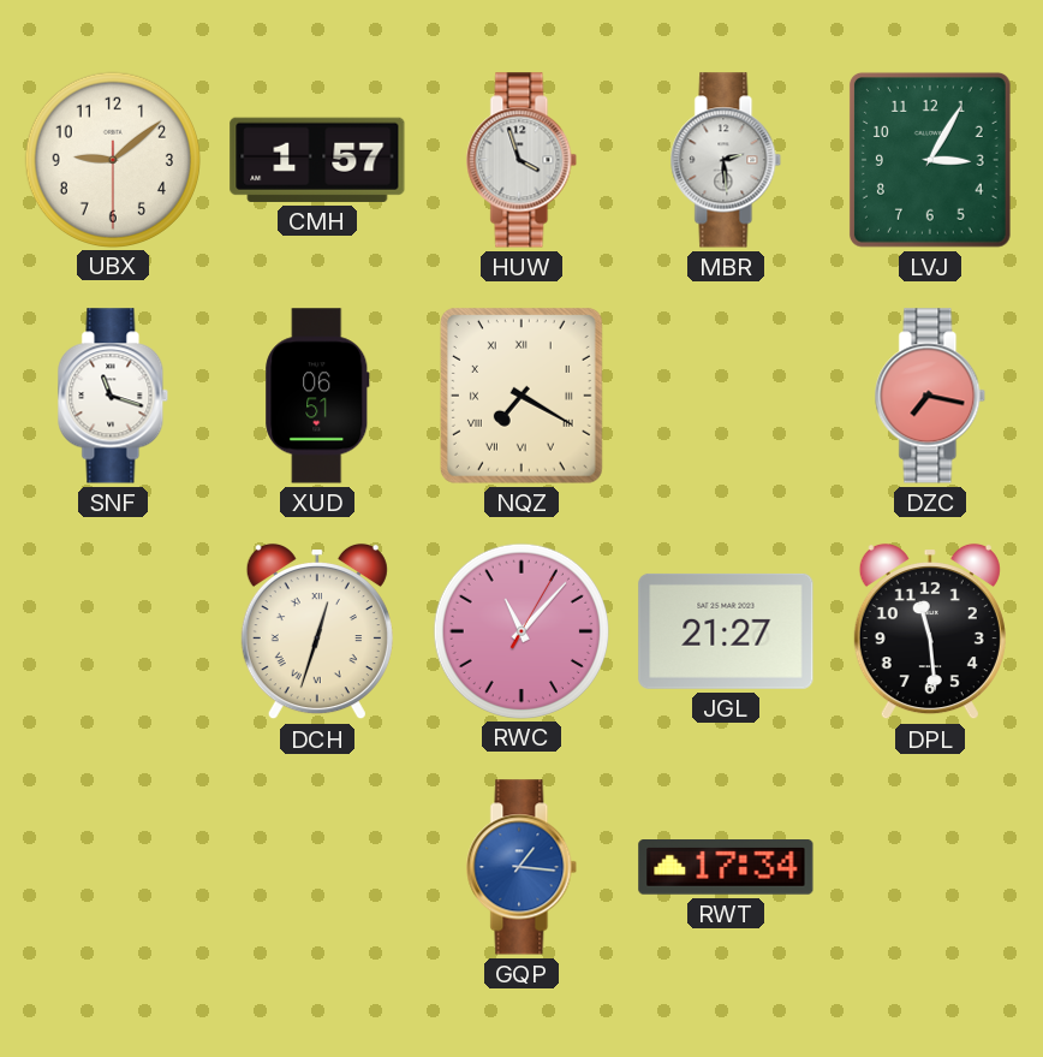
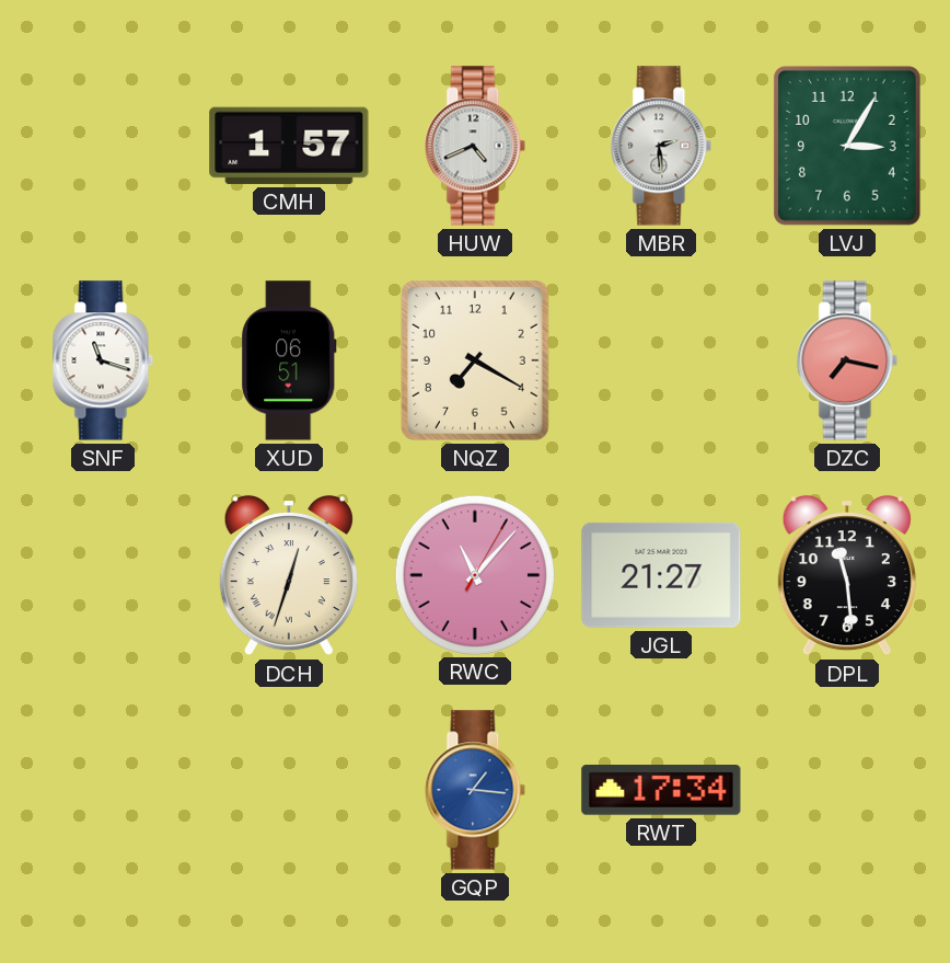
UBX: 9:08 -> none
HUW: 3:57 -> 4:41
NQZ numerals: Roman -> Arabic
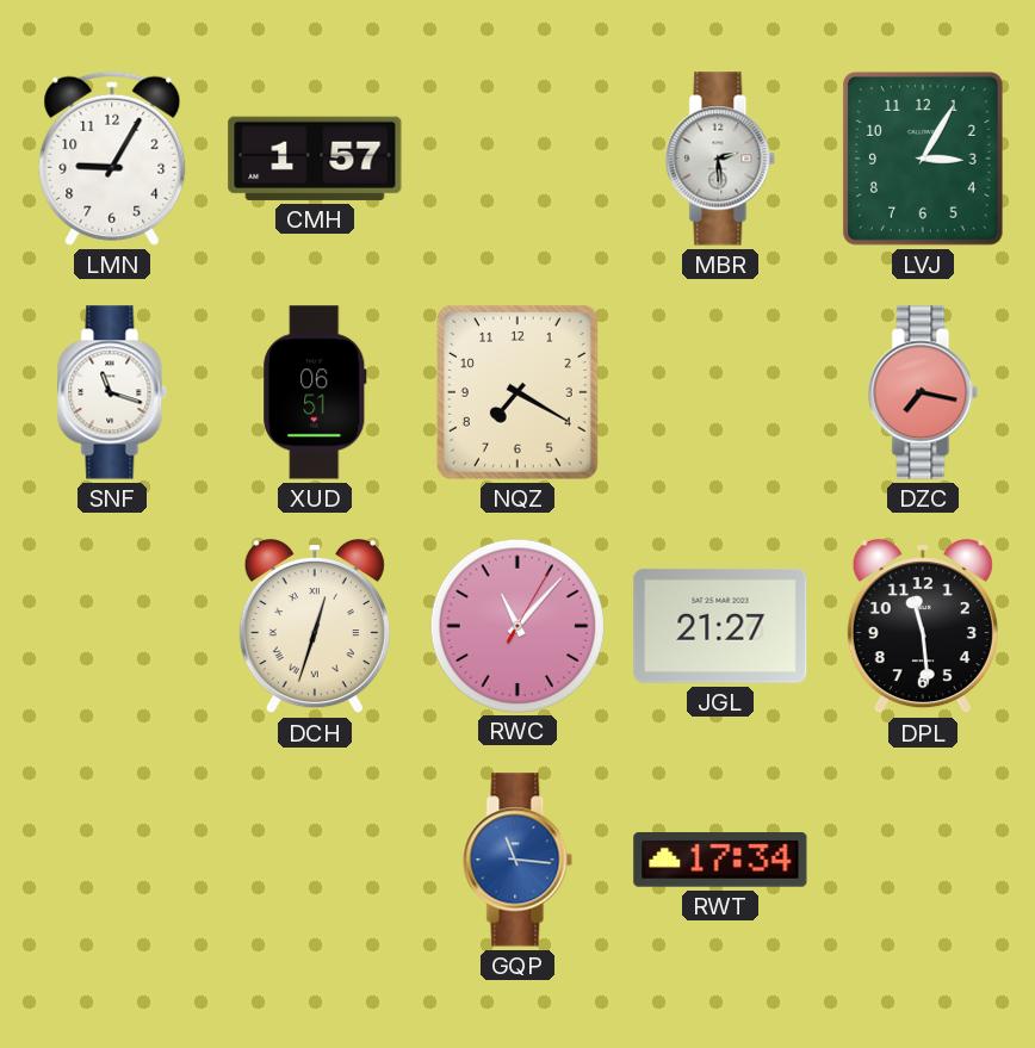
LMN: none -> 9:05
HUW: 4:41 -> none
GQP: 1:16 -> 11:16
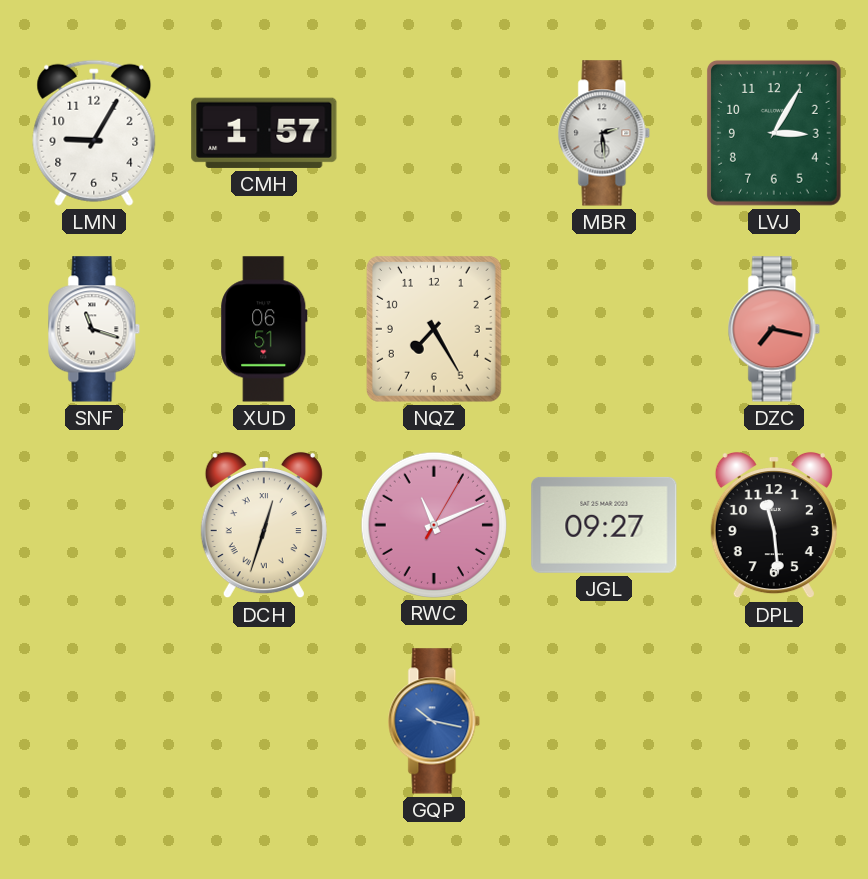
NQZ: 7:20 -> 7:25
RWC: 11:07 -> 11:11
JGL: 21:27 -> 09:27
GQP: 11:16 -> 10:17
RWT: 17:34 -> none
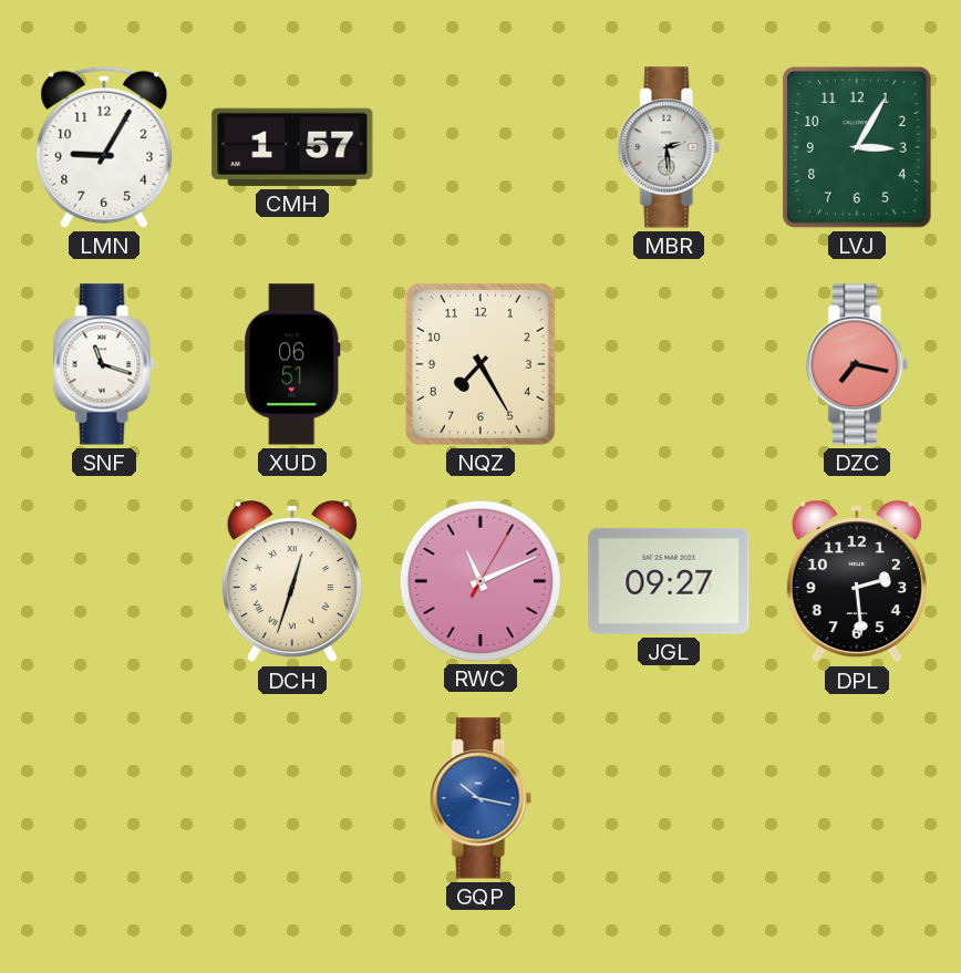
DPL: 11:29 -> 2:29
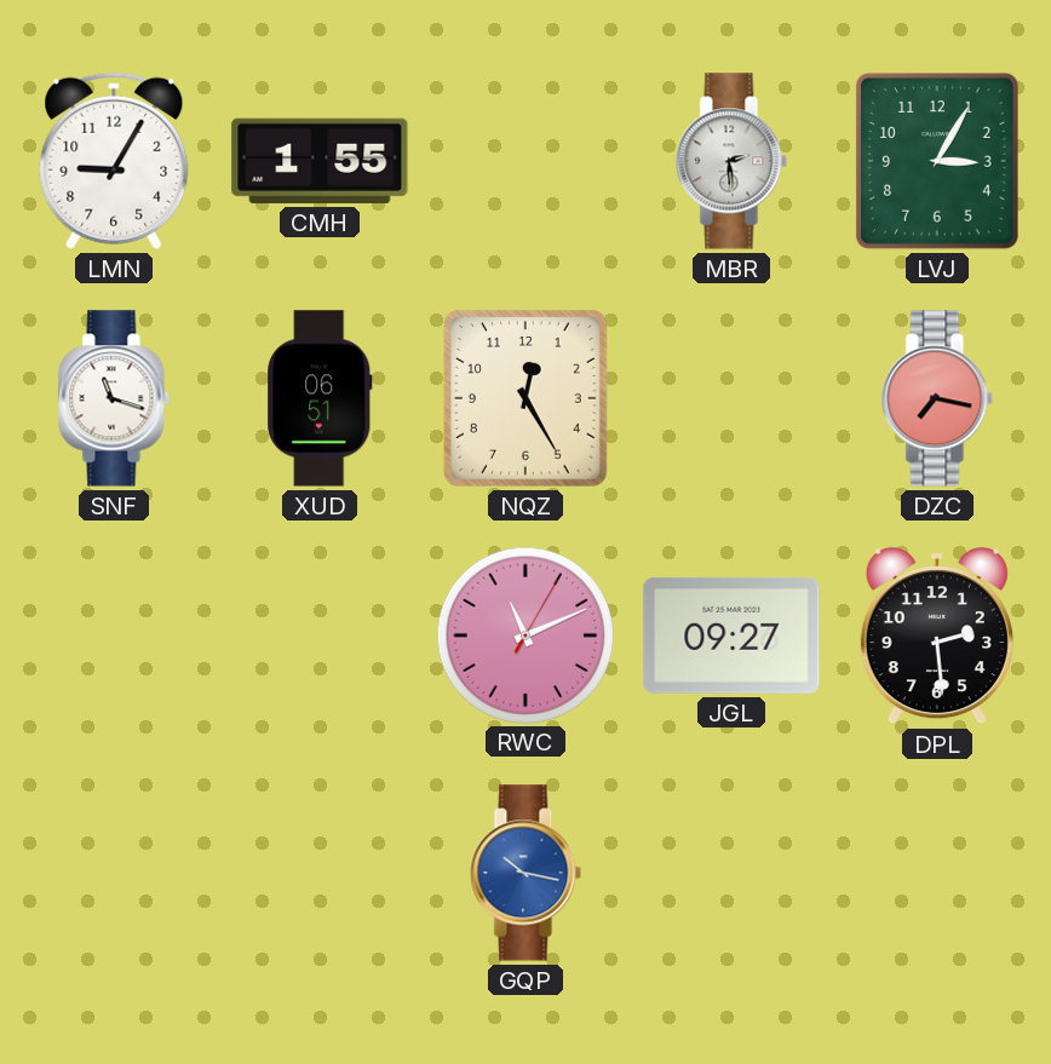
CMH: 1:57 -> 1:55
NQZ: 7:25 -> 12:25
DCH: 12:33 -> none
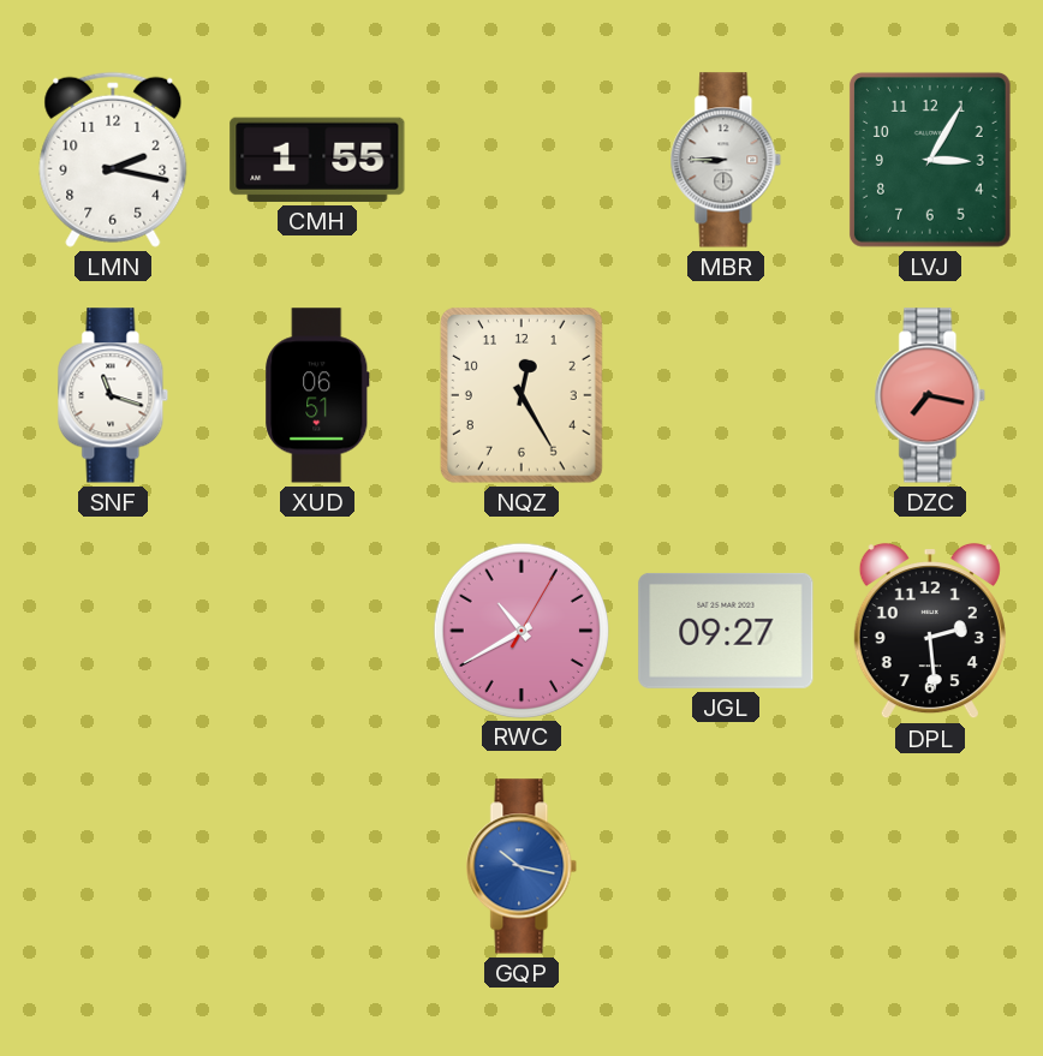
LMN: 9:05 -> 2:17
MBR: 2:29 -> 8:45
RWC: 11:11 -> 10:40
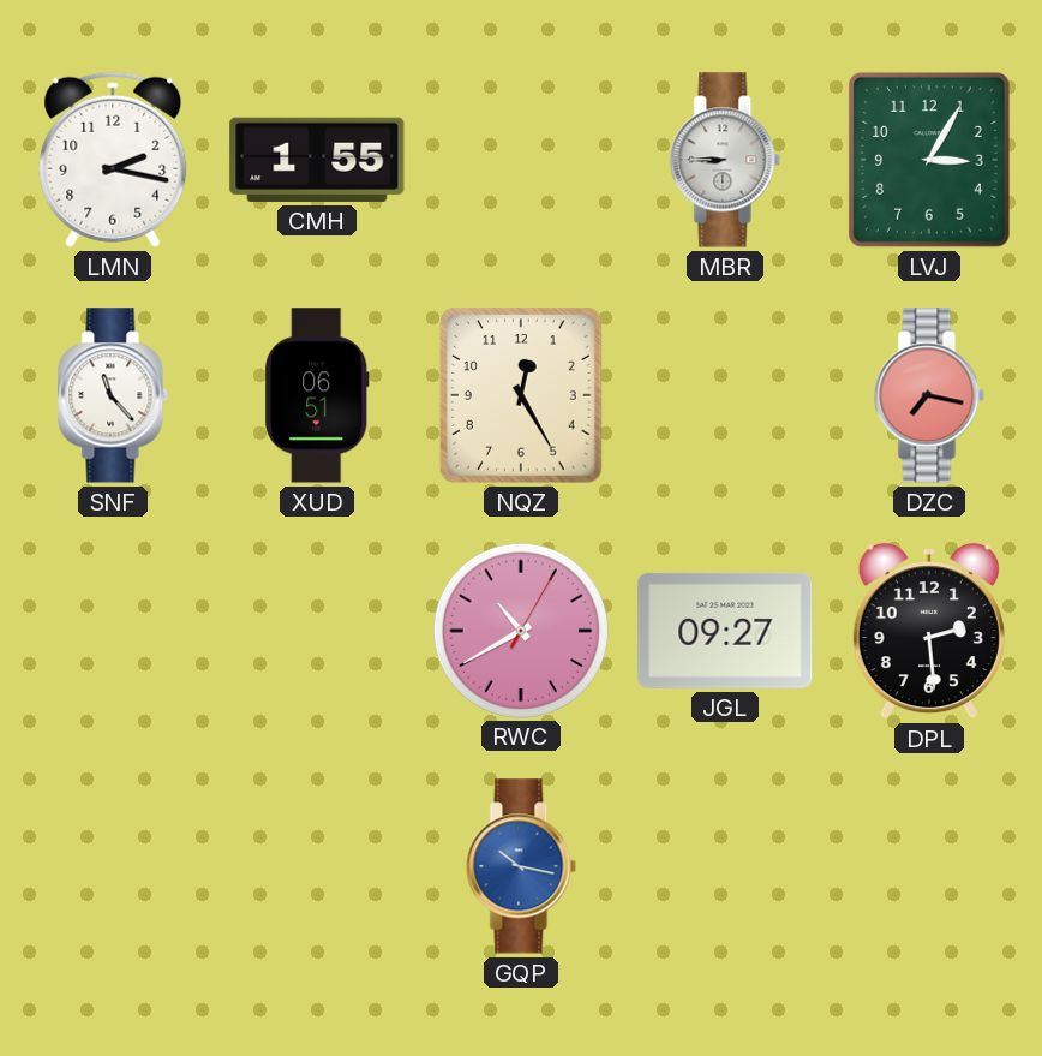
SNF: 11:18 -> 11:23
